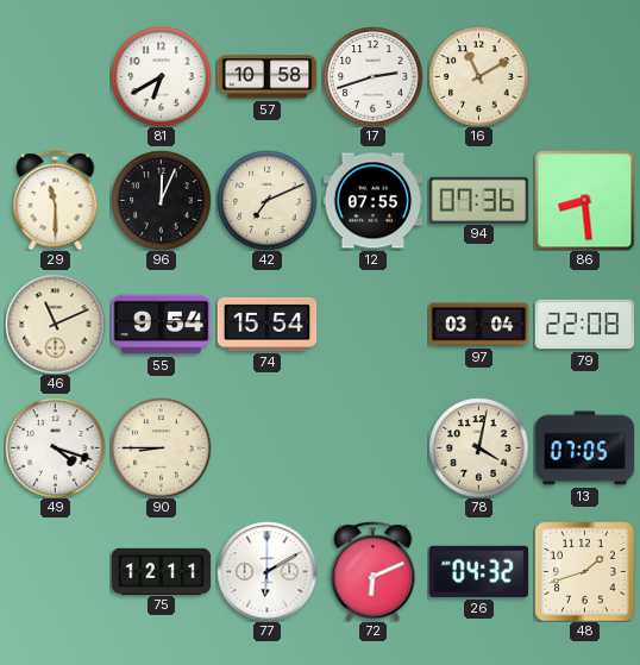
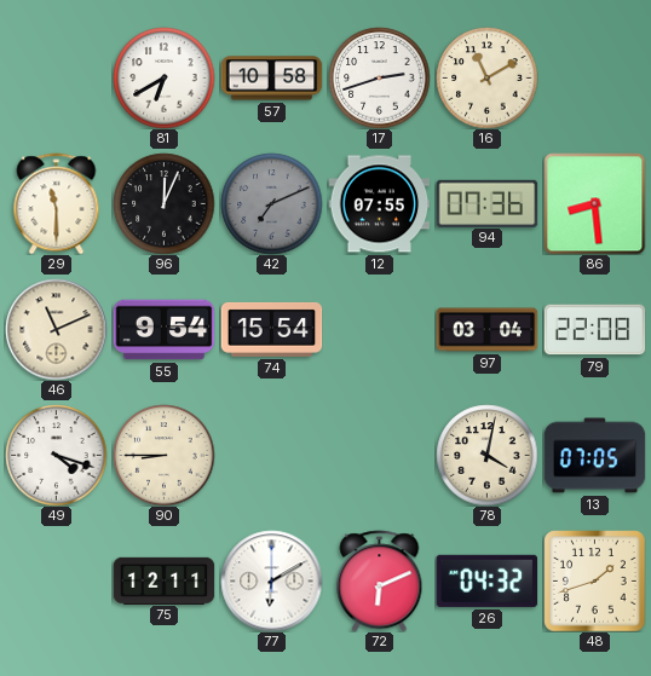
42 dial: cream -> grey
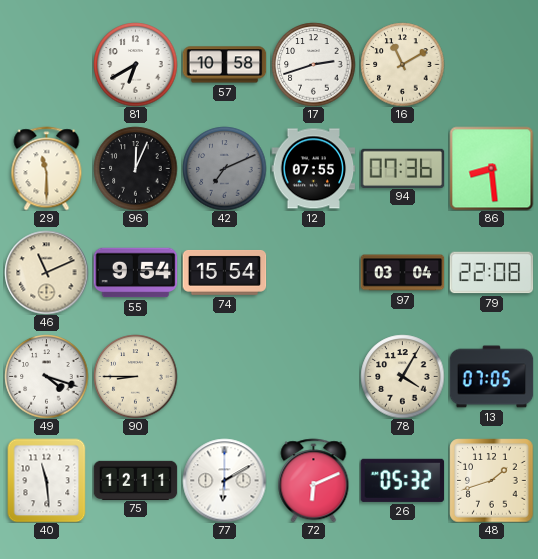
78: 4:02 -> 4:05
40: none -> 11:29
26: 04:32 -> 05:32
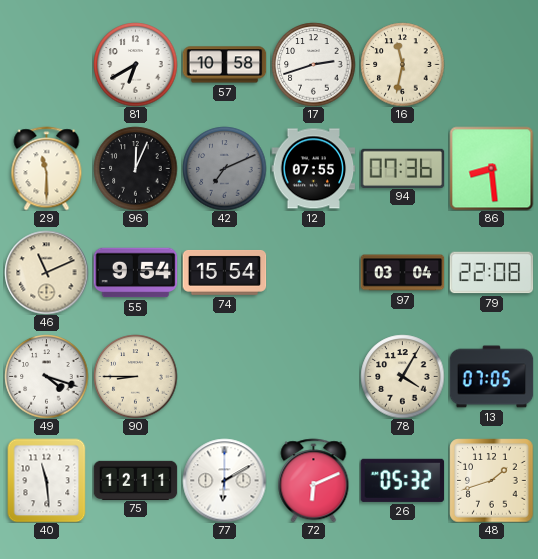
16: 11:10 -> 11:32
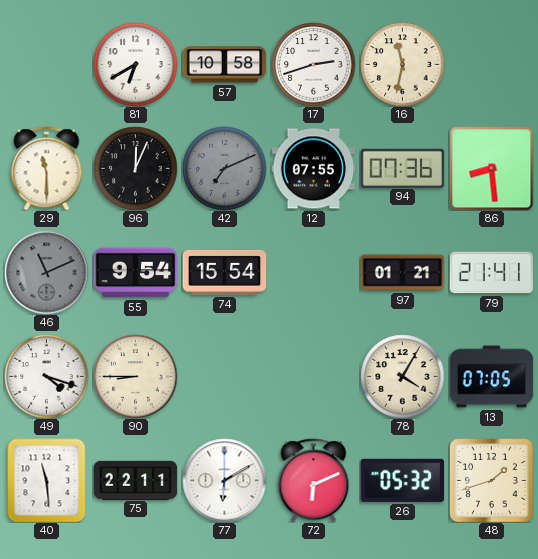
46 dial: cream -> grey
97: 03:04 -> 01:21
79: 22:08 -> 21:41
75: 12:11 -> 22:11
